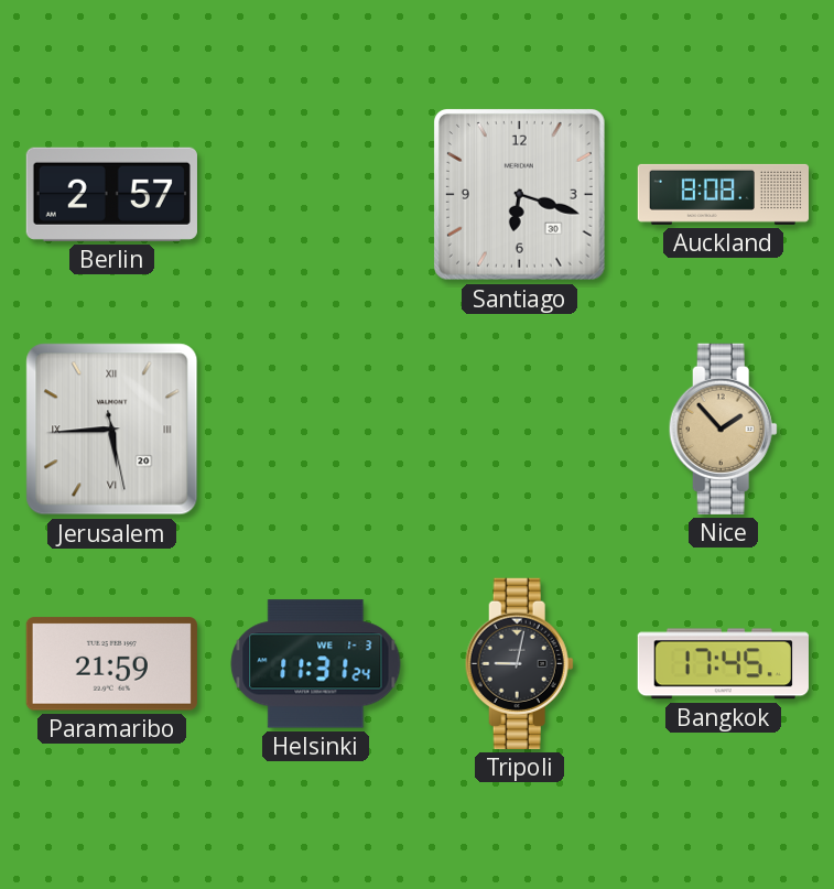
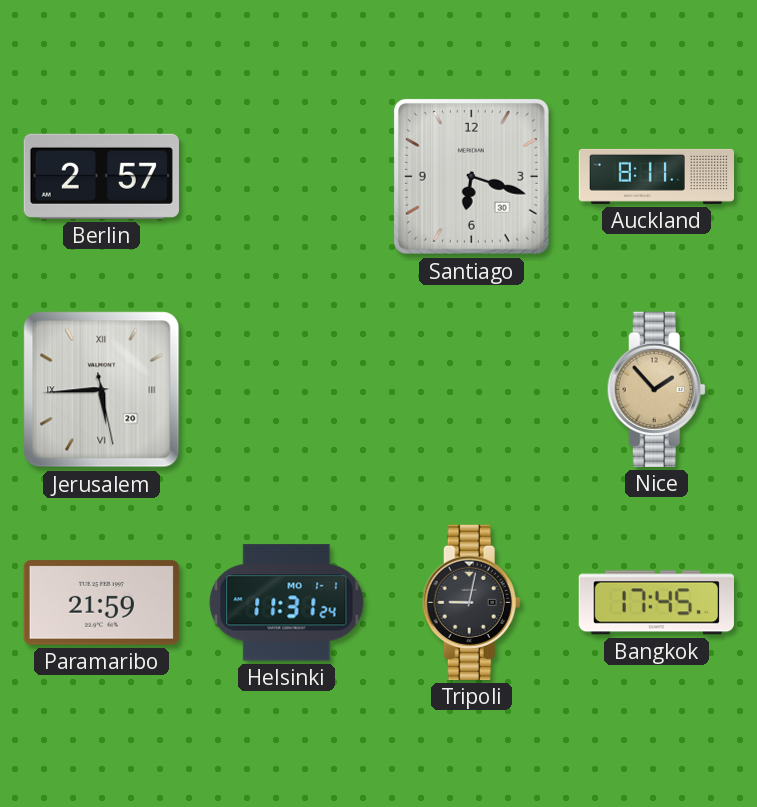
Auckland: 8:08 -> 8:11
Helsinki date: WE 1-3 -> MO 1-1
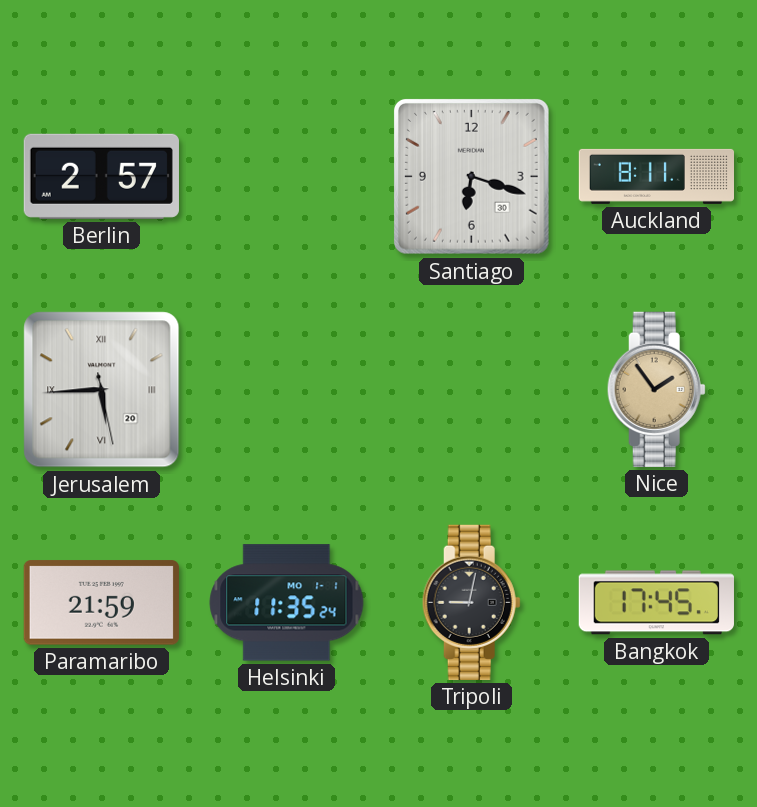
Nice: 1:53 -> 1:54
Helsinki: 11:31 -> 11:35
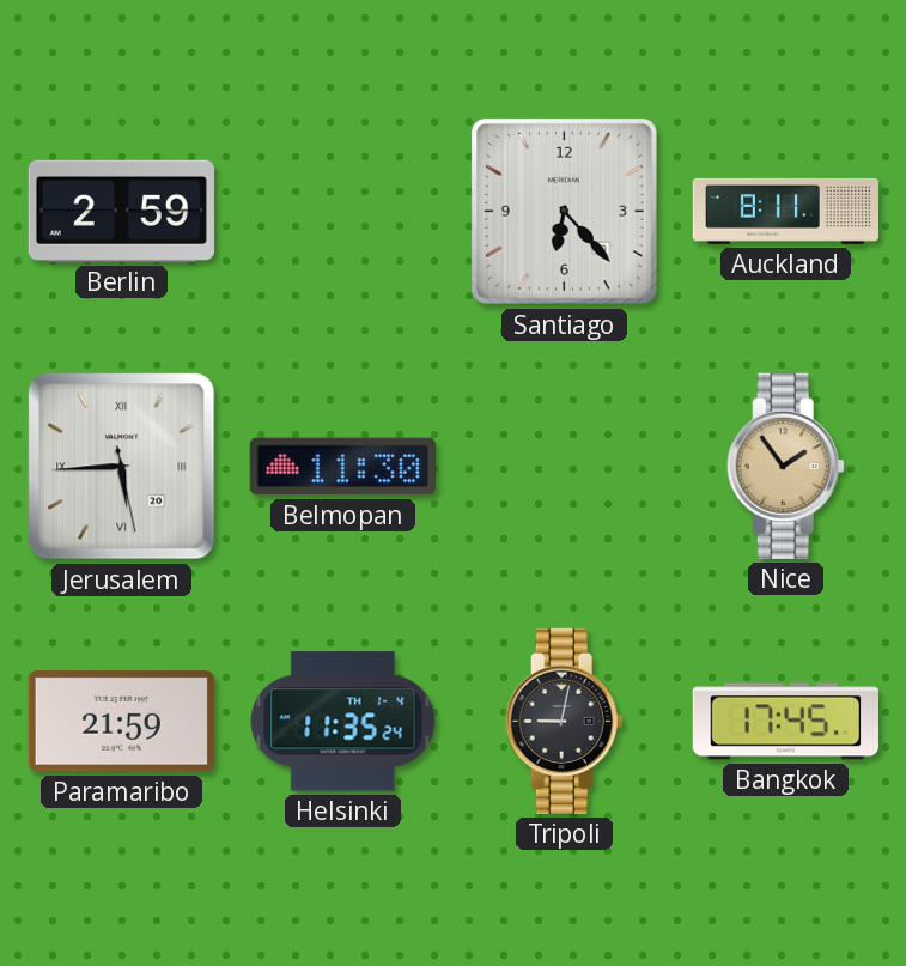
Berlin: 2:57 -> 2:59
Santiago: 6:18 -> 6:23
Belmopan: none -> 11:30
Helsinki date: MO 1-1 -> TH 1-4
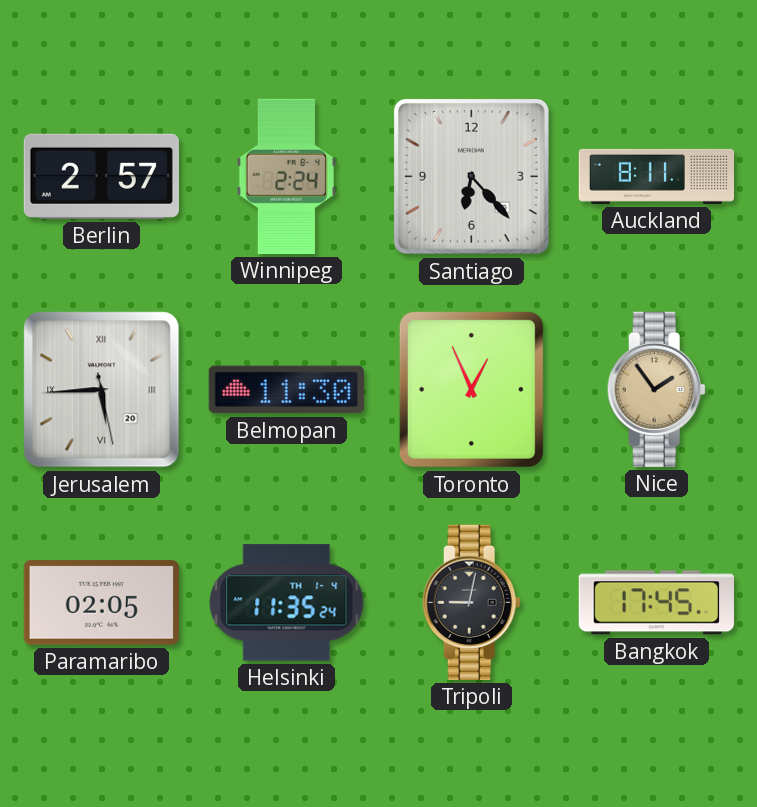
Berlin: 2:59 -> 2:57
Winnipeg: none -> 2:24
Toronto: none -> 12:56
Paramaribo: 21:59 -> 02:05
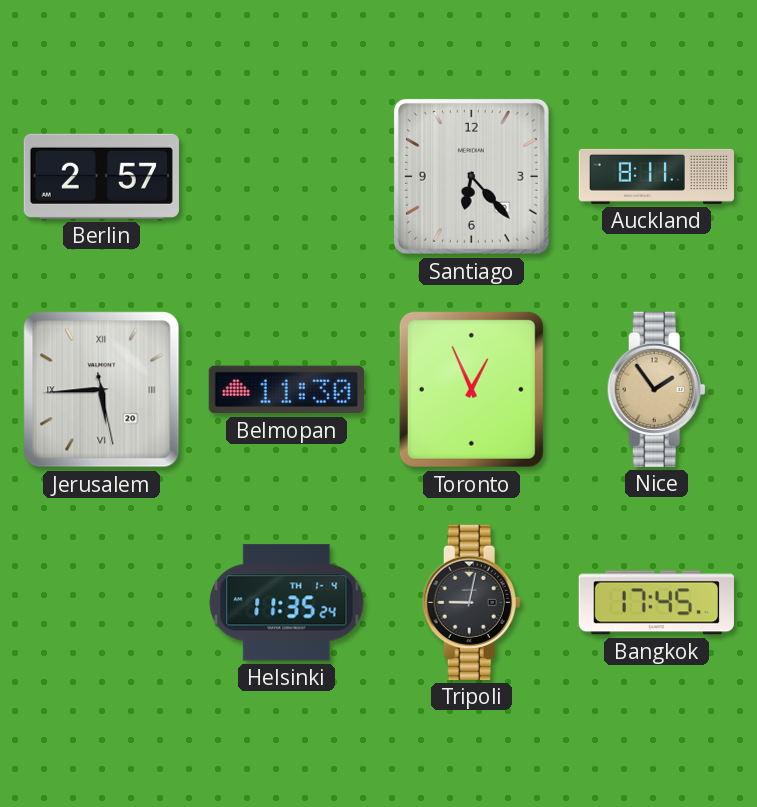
Winnipeg: 2:24 -> none
Paramaribo: 02:05 -> none
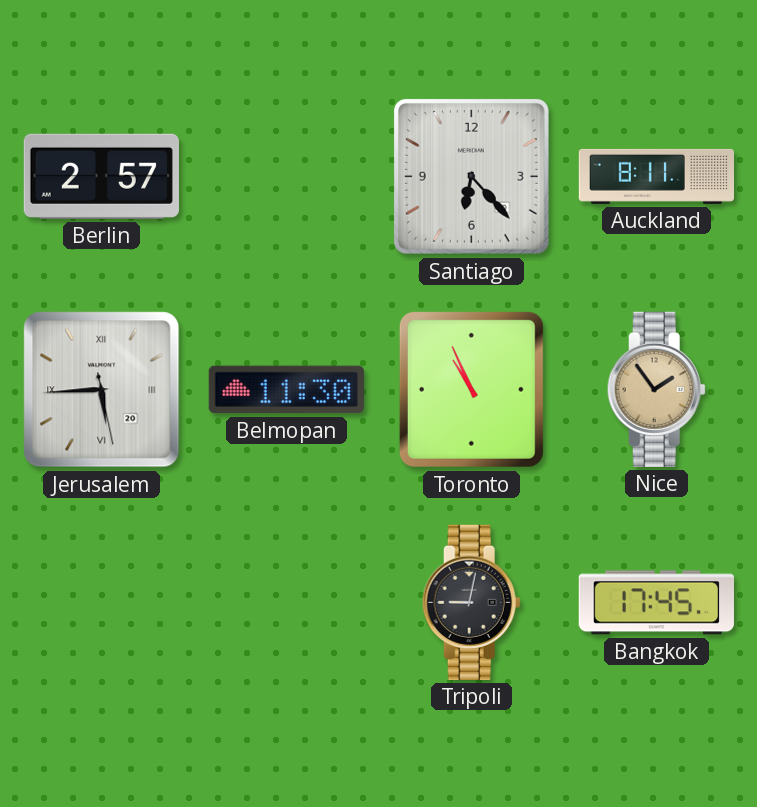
Toronto: 12:56 -> 10:56
Helsinki: 11:35 -> none
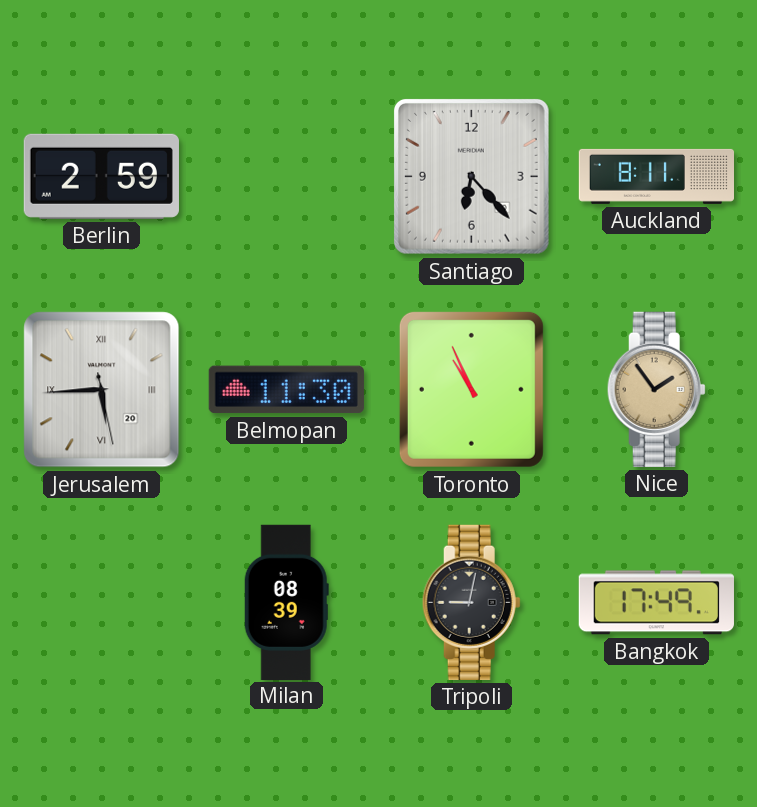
Berlin: 2:57 -> 2:59
Milan: none -> 08:39
Bangkok: 17:45 -> 17:49
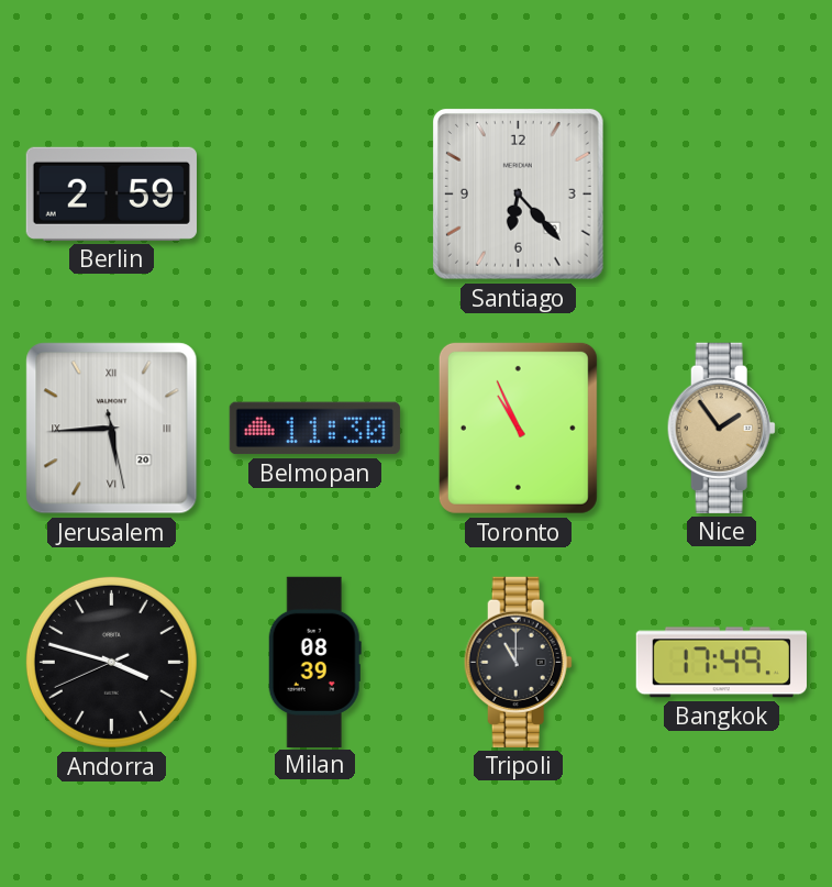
Auckland: 8:11 -> none
Andorra: none -> 3:47
Tripoli: 9:02 -> 11:00
